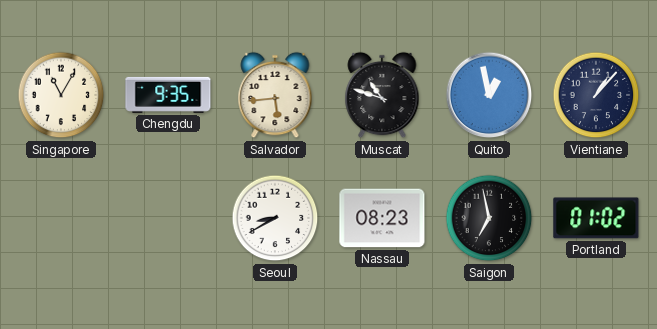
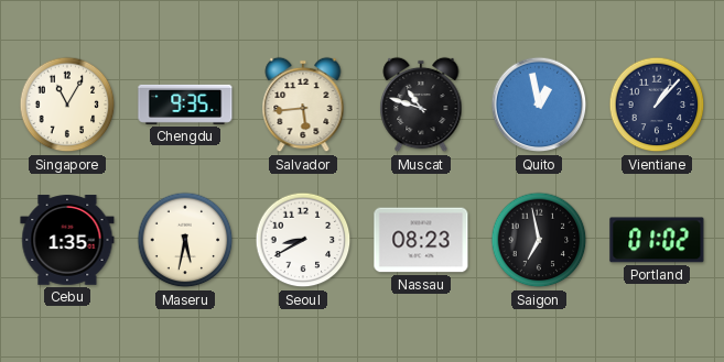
Cebu: none -> 1:35
Maseru: none -> 5:32
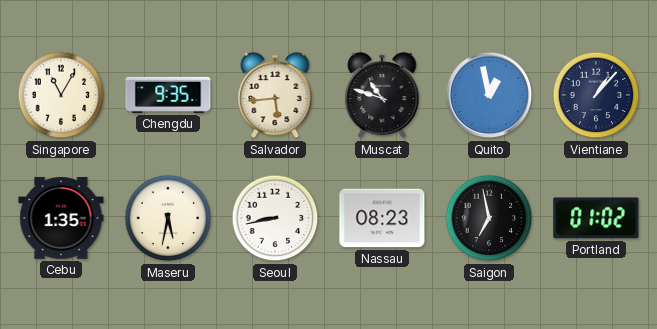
Seoul: 8:40 -> 8:43
